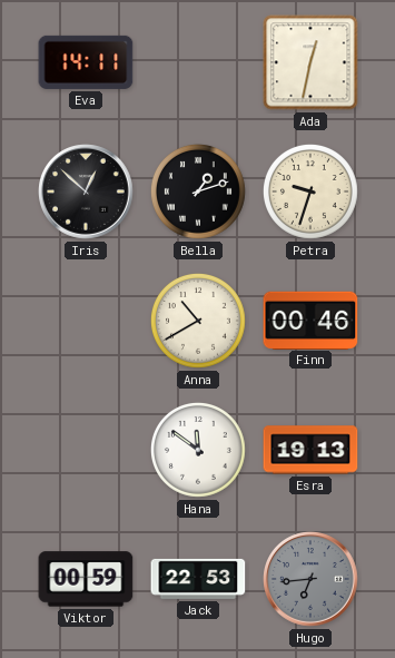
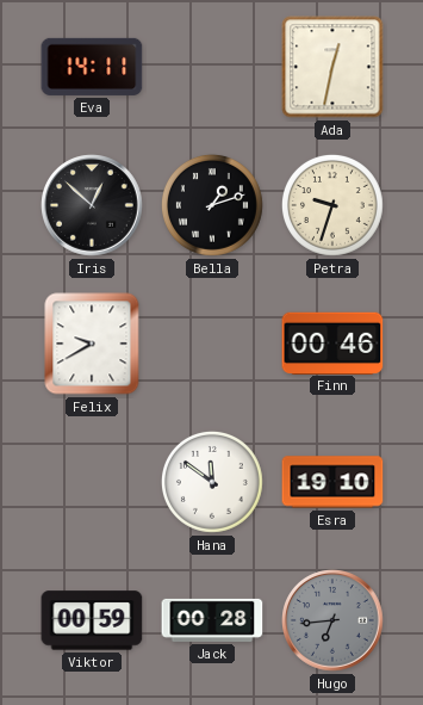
Felix: none -> 9:40
Anna: 10:40 -> none
Esra: 19:13 -> 19:10
Jack: 22:53 -> 00:28
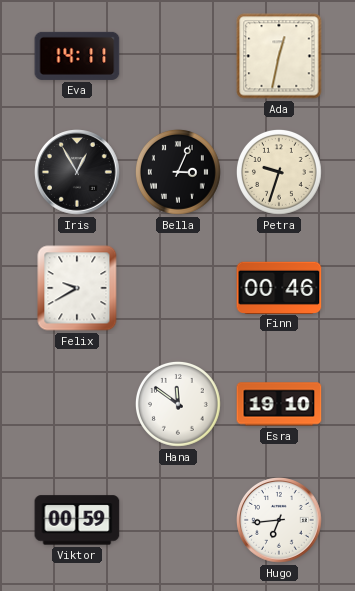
Iris: 12:52 -> 12:55
Bella: 1:12 -> 3:04
Jack: 00:28 -> none
Hugo dial: grey -> white
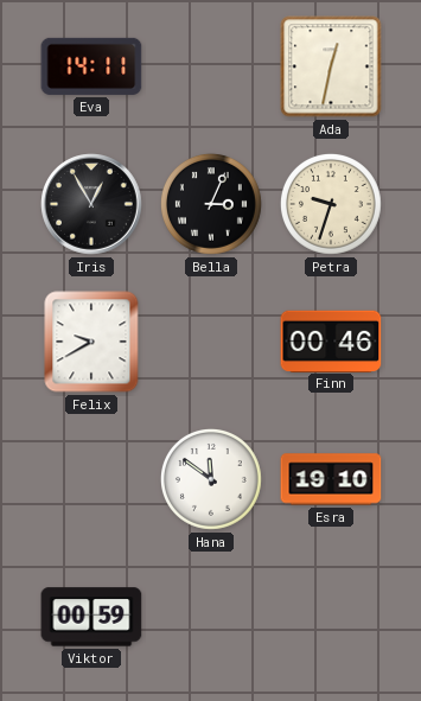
Hugo: 6:44 -> none
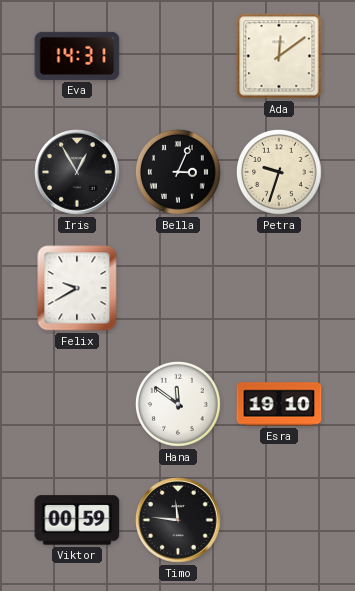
Eva: 14:11 -> 14:31
Ada: 12:32 -> 12:09
Finn: 00:46 -> none
Timo: none -> 11:46
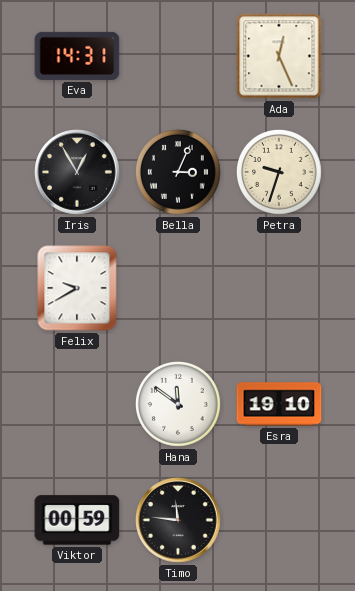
Ada: 12:09 -> 12:26
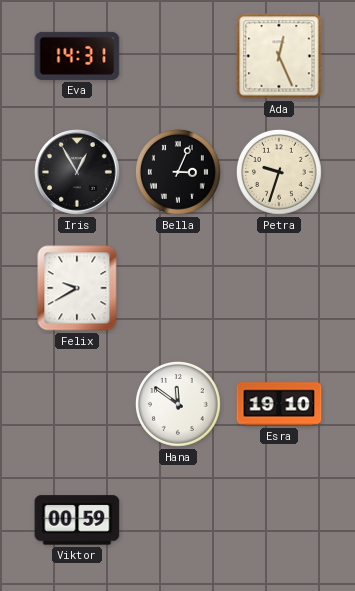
Timo: 11:46 -> none
